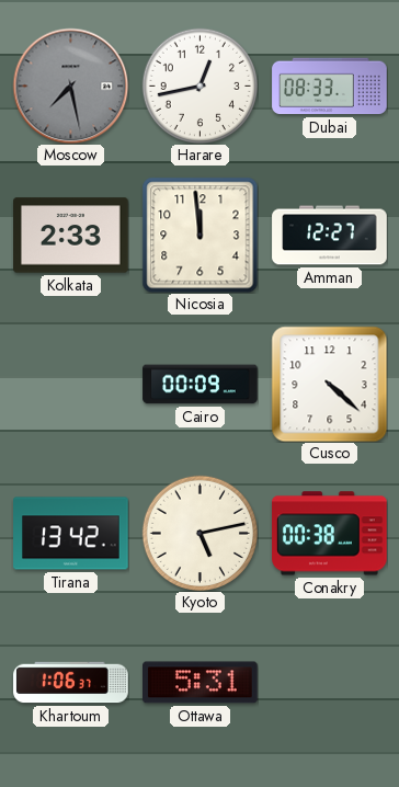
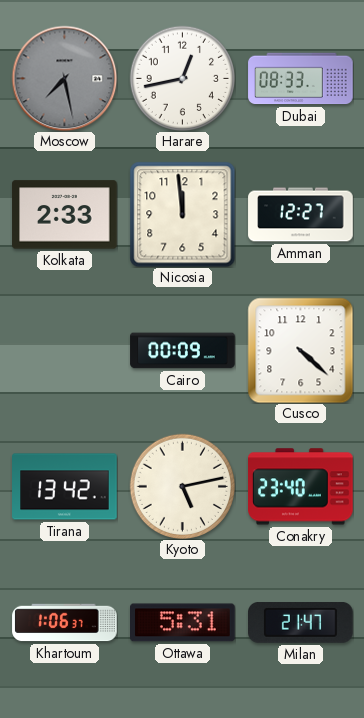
Conakry: 00:38 -> 23:40
Milan: none -> 21:47
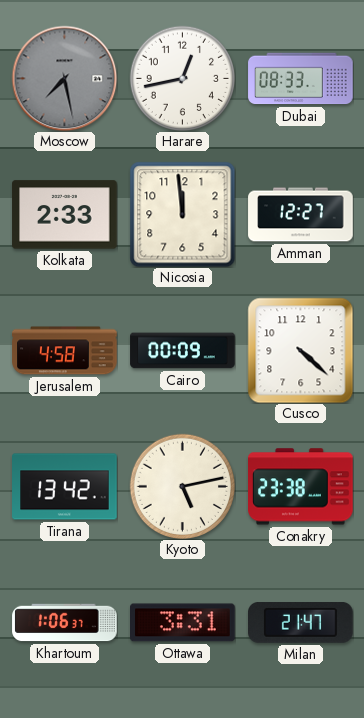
Jerusalem: none -> 4:58
Conakry: 23:40 -> 23:38
Ottawa: 5:31 -> 3:31
